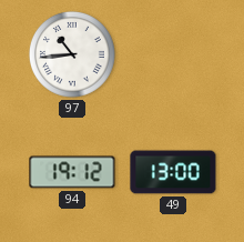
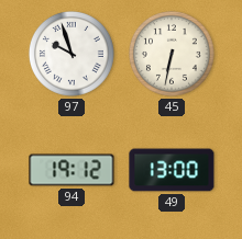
97: 10:44 -> 9:57
45: none -> 6:32
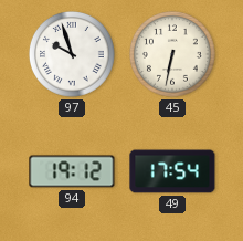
49: 13:00 -> 17:54
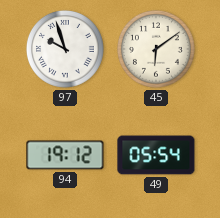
45: 6:32 -> 6:09
49: 17:54 -> 05:54
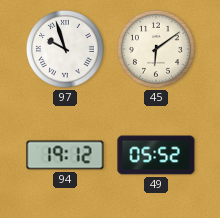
49: 05:54 -> 05:52
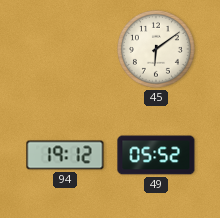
97: 9:57 -> none
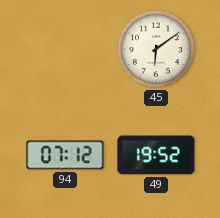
94: 19:12 -> 07:12
49: 05:52 -> 19:52
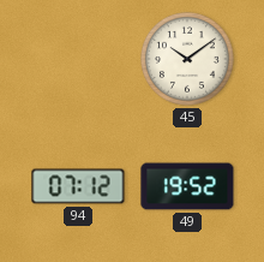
45: 6:09 -> 10:09
